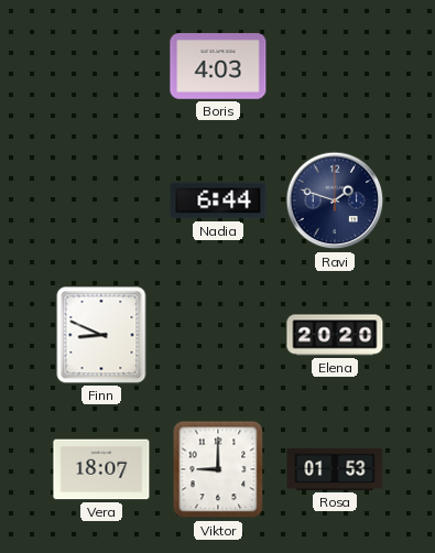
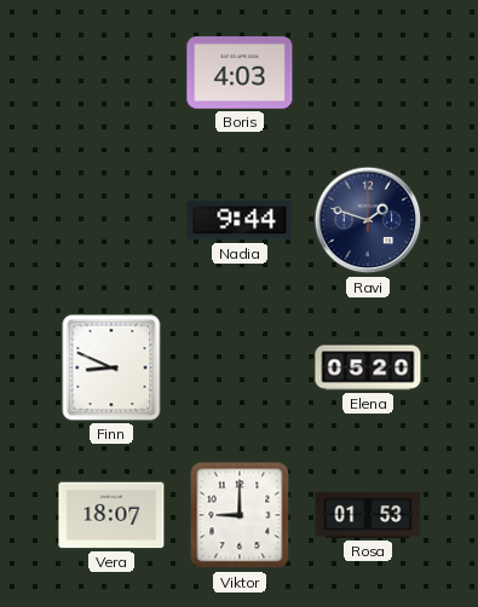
Nadia: 6:44 -> 9:44
Elena: 20:20 -> 05:20
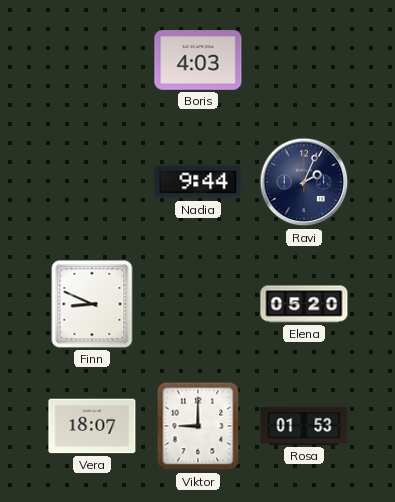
Ravi: 1:48 -> 2:04
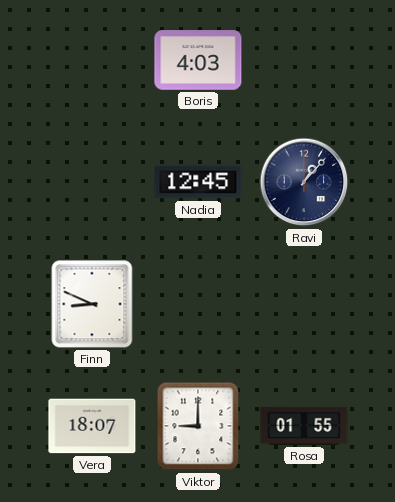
Nadia: 9:44 -> 12:45
Ravi: 2:04 -> 1:07
Elena: 05:20 -> none
Rosa: 01:53 -> 01:55
